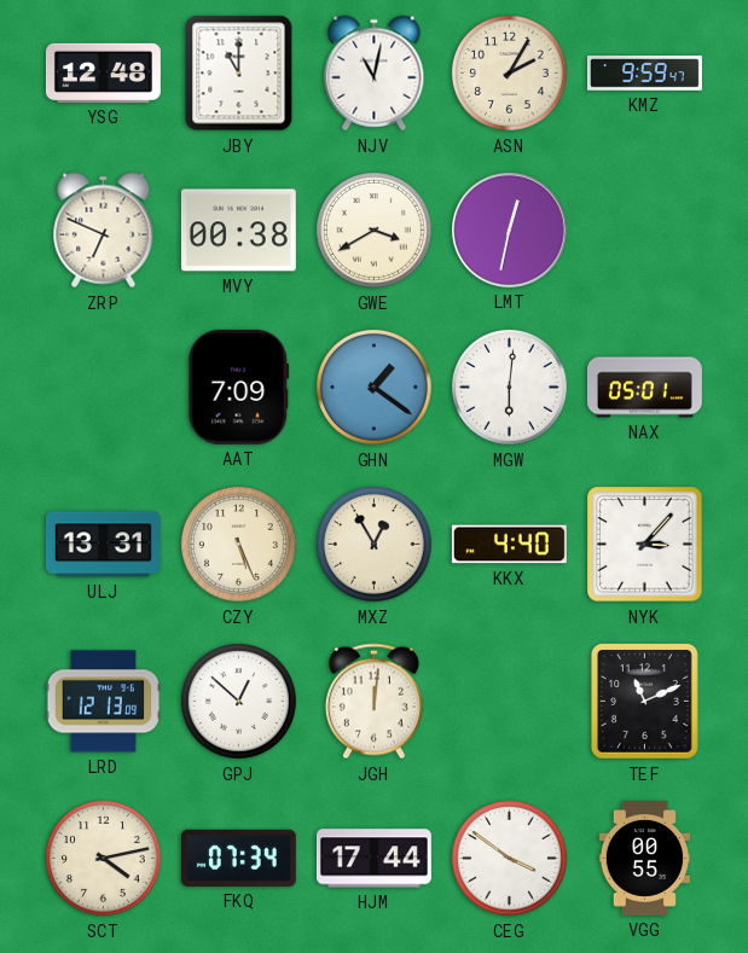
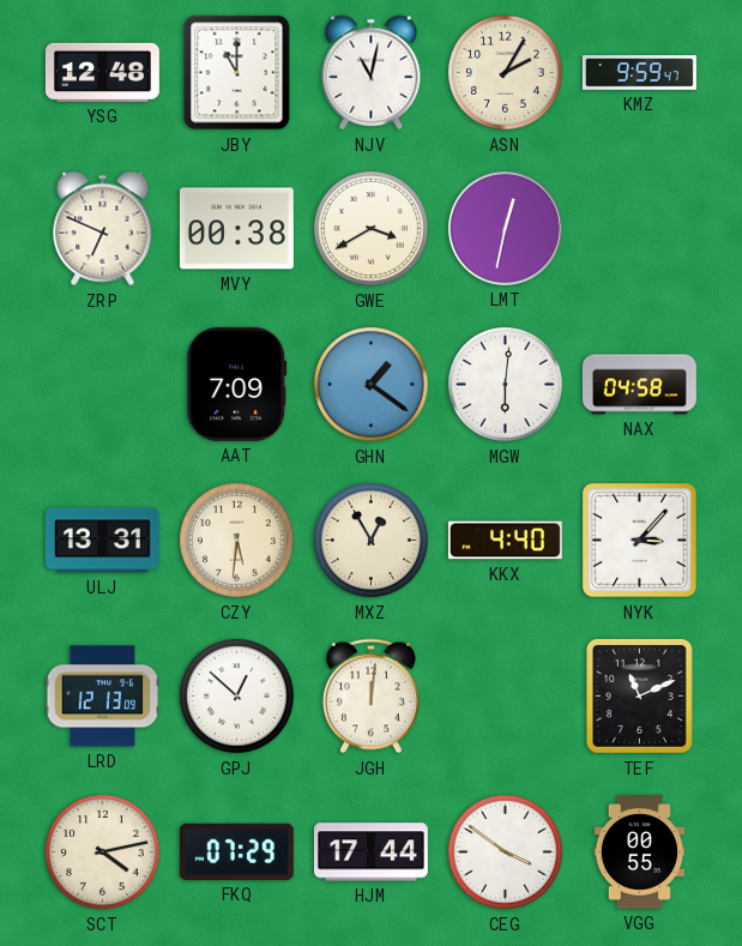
NAX: 05:01 -> 04:58
CZY: 5:26 -> 5:31
FKQ: 07:34 -> 07:29
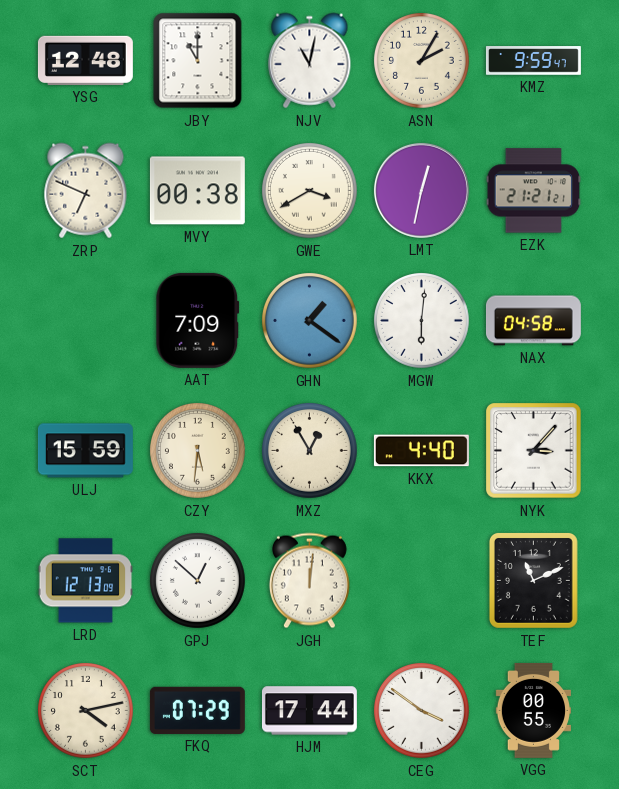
EZK: none -> 21:21
ULJ: 13:31 -> 15:59
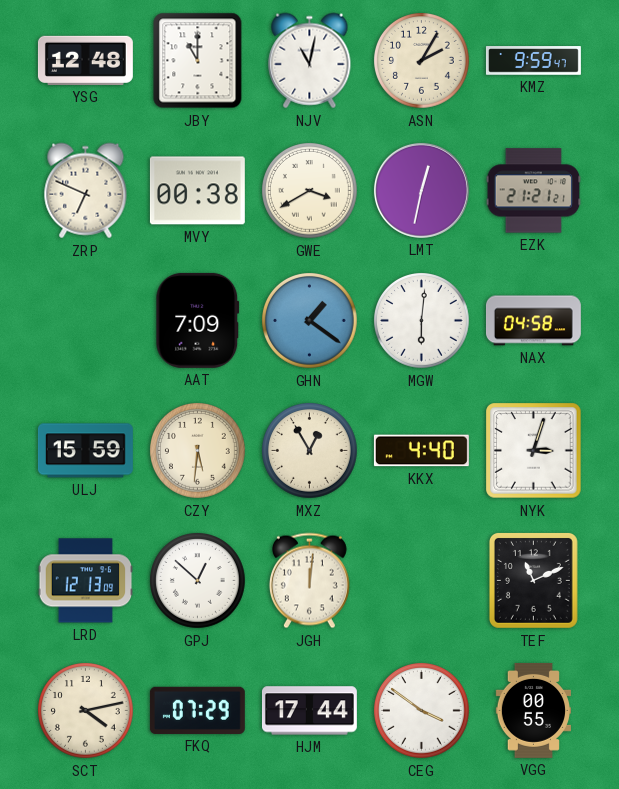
NYK: 3:07 -> 3:03
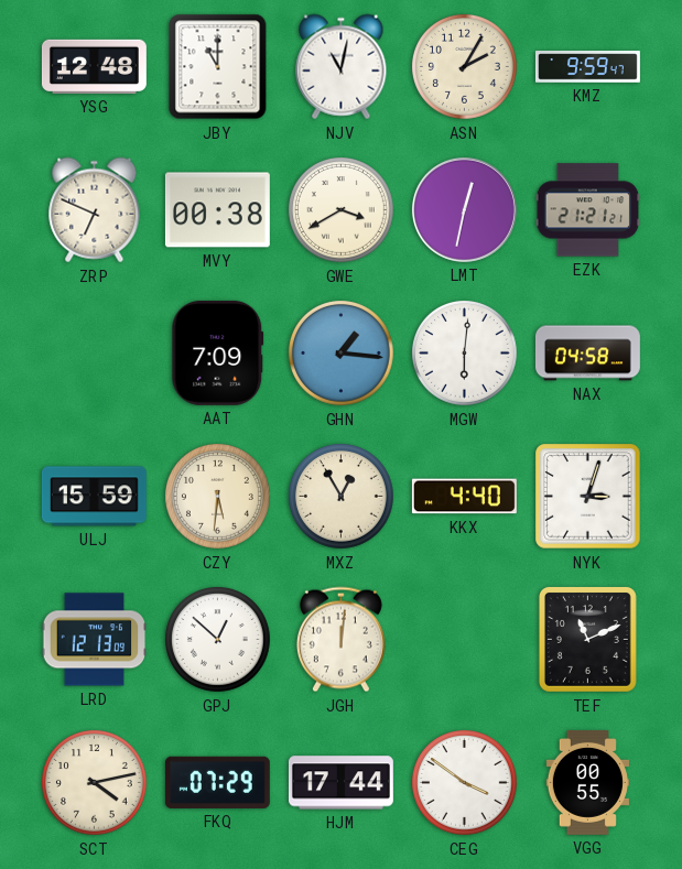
GHN: 1:21 -> 1:16
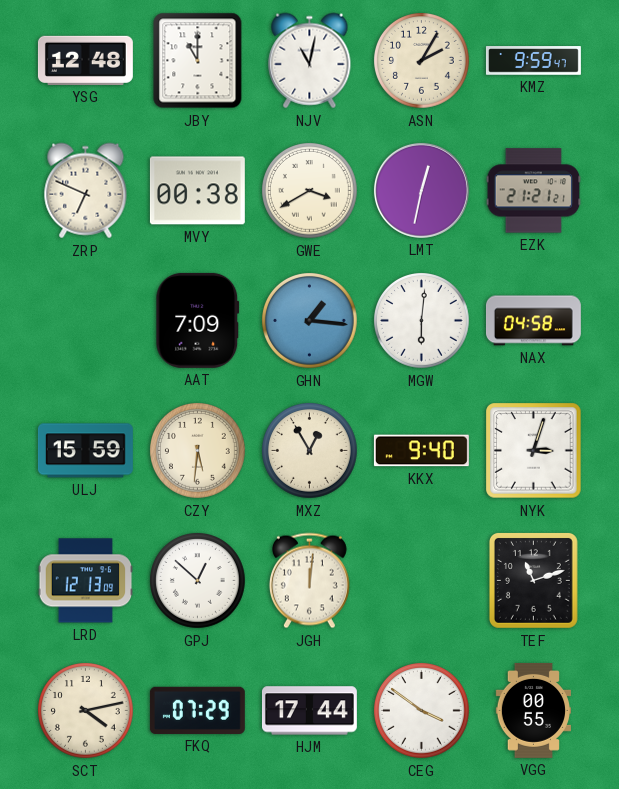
KKX: 4:40 -> 9:40
TEF: 11:11 -> 11:12
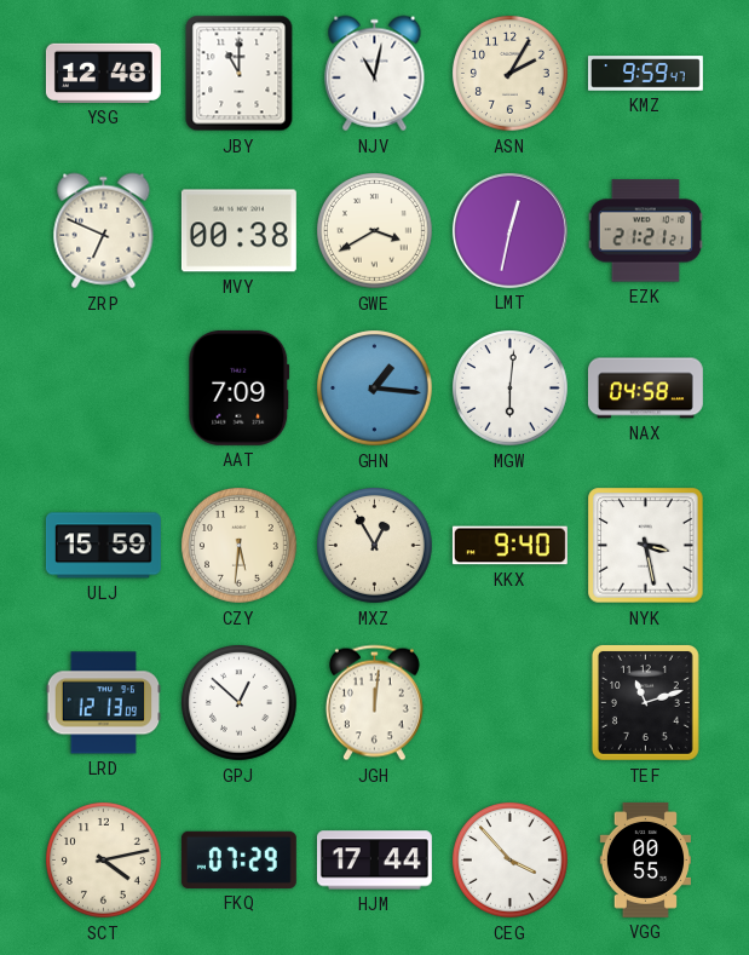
NYK: 3:03 -> 3:28
CEG: 3:51 -> 3:53
